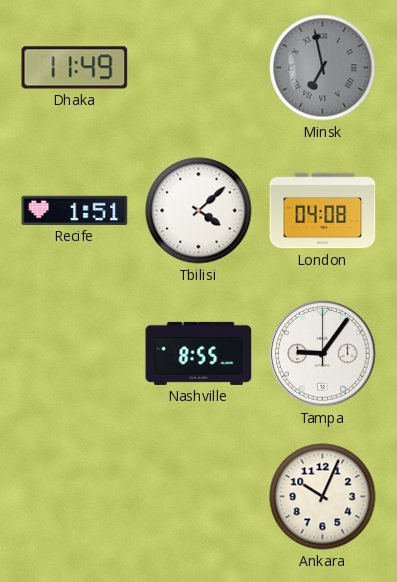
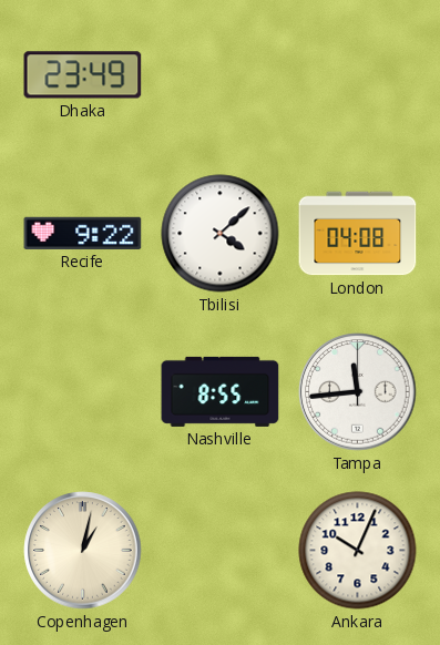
Dhaka: 11:49 -> 23:49
Minsk: 6:58 -> none
Recife: 1:51 -> 9:22
Tampa: 9:06 -> 11:44
Copenhagen: none -> 1:02
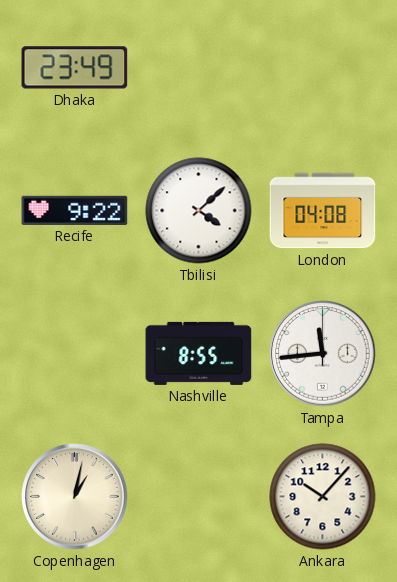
Ankara: 10:04 -> 10:07
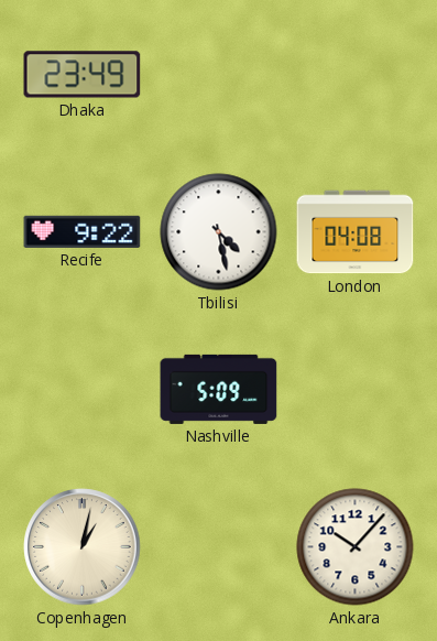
Tbilisi: 4:08 -> 4:28
Nashville: 8:55 -> 5:09
Tampa: 11:44 -> none
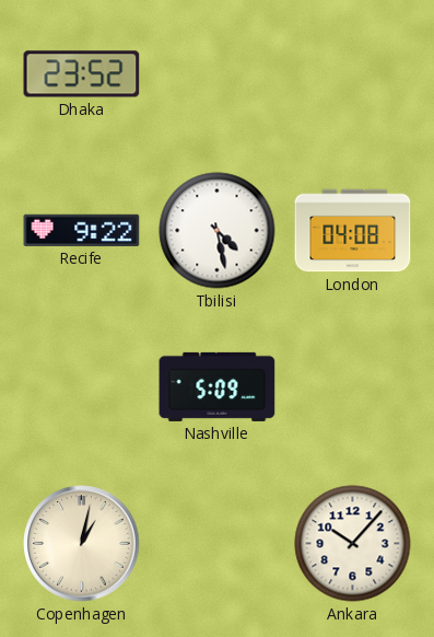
Dhaka: 23:49 -> 23:52
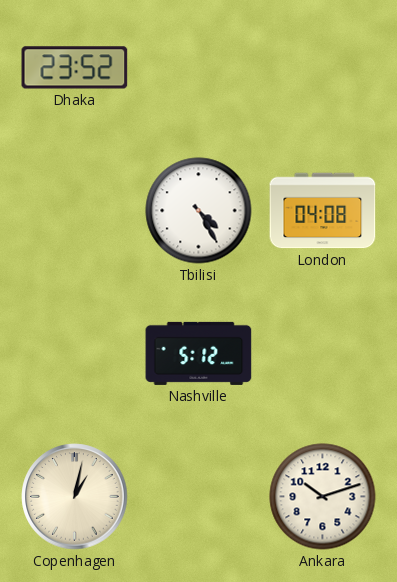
Recife: 9:22 -> none
Tbilisi: 4:28 -> 4:25
Nashville: 5:09 -> 5:12
Ankara: 10:07 -> 10:12
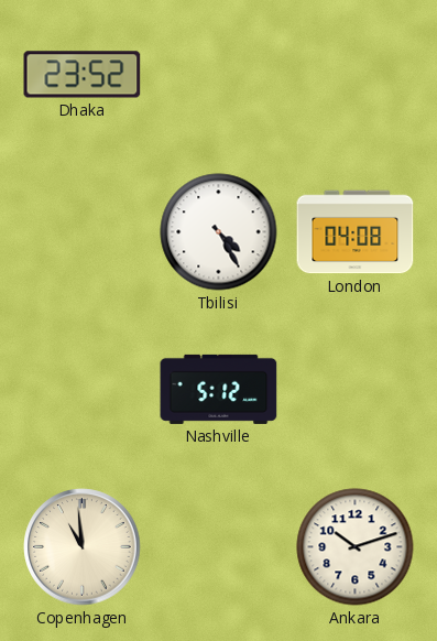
Copenhagen: 1:02 -> 10:59
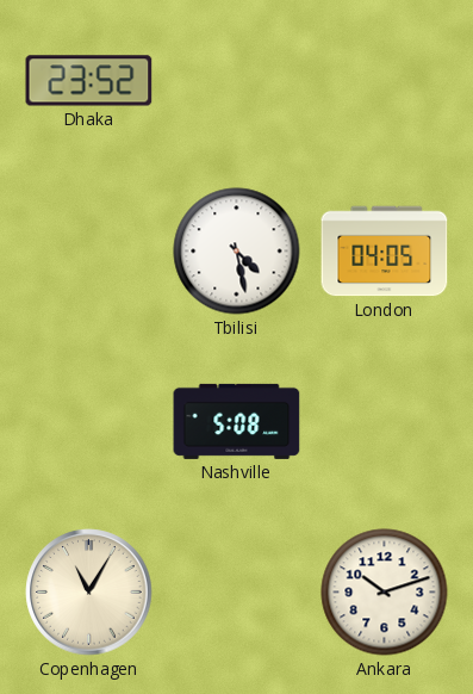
Tbilisi: 4:25 -> 4:28
London: 04:08 -> 04:05
Nashville: 5:12 -> 5:08
Copenhagen: 10:59 -> 11:05
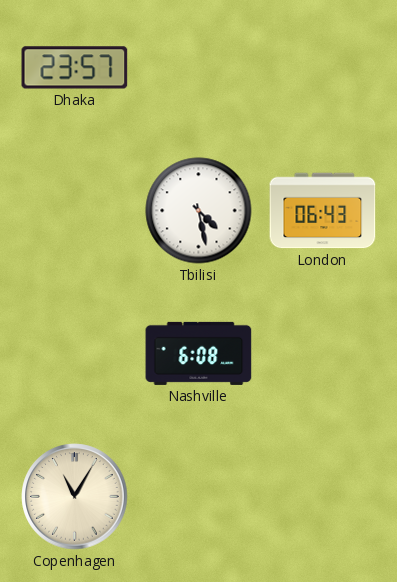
Dhaka: 23:52 -> 23:57
London: 04:05 -> 06:43
Nashville: 5:08 -> 6:08
Ankara: 10:12 -> none
